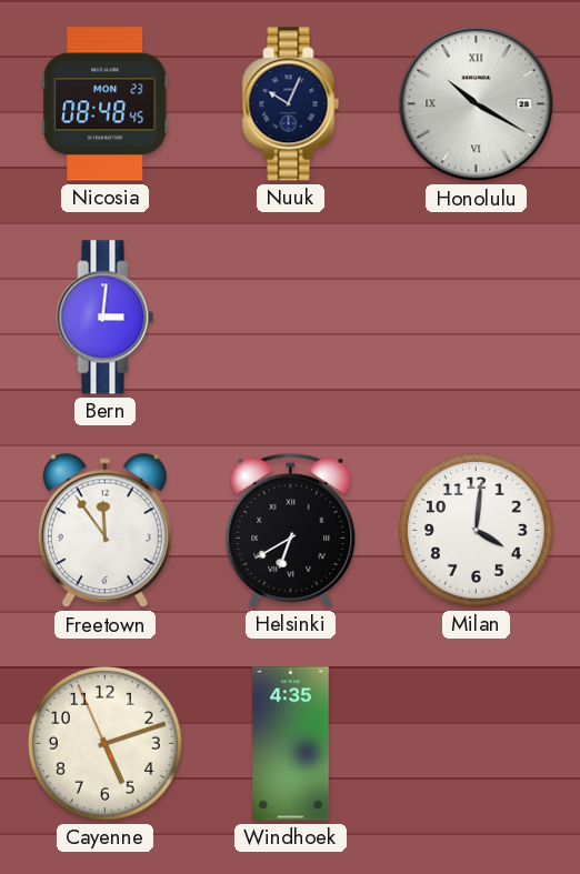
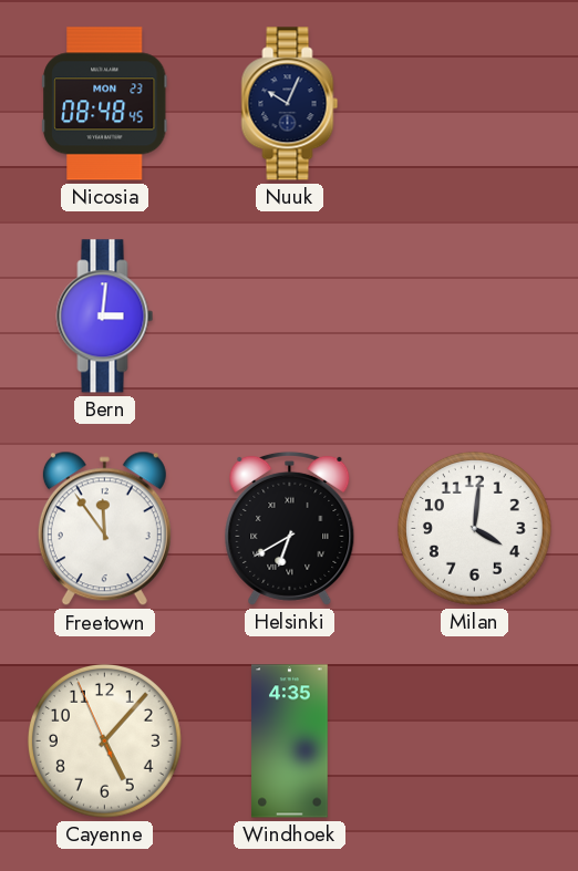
Honolulu: 10:20 -> none
Cayenne: 5:11 -> 5:06
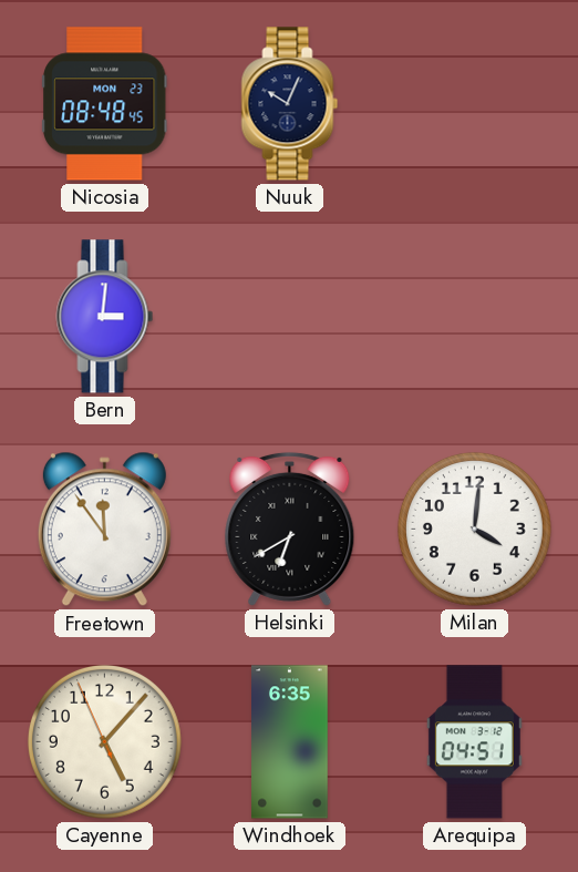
Windhoek: 4:35 -> 6:35
Arequipa: none -> 04:51
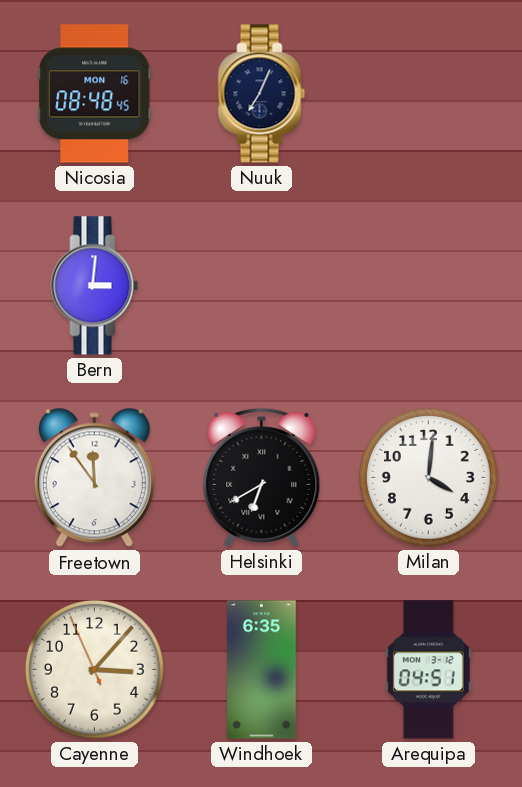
Nicosia date: MON 23 -> MON 16
Nuuk: 10:04 -> 7:04
Cayenne: 5:06 -> 3:06
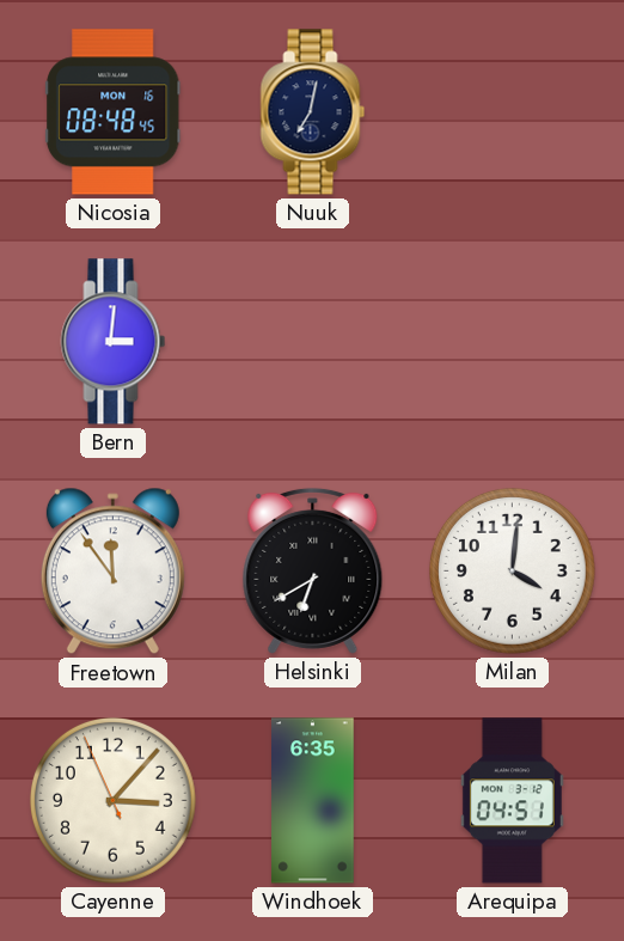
Nuuk: 7:04 -> 7:02
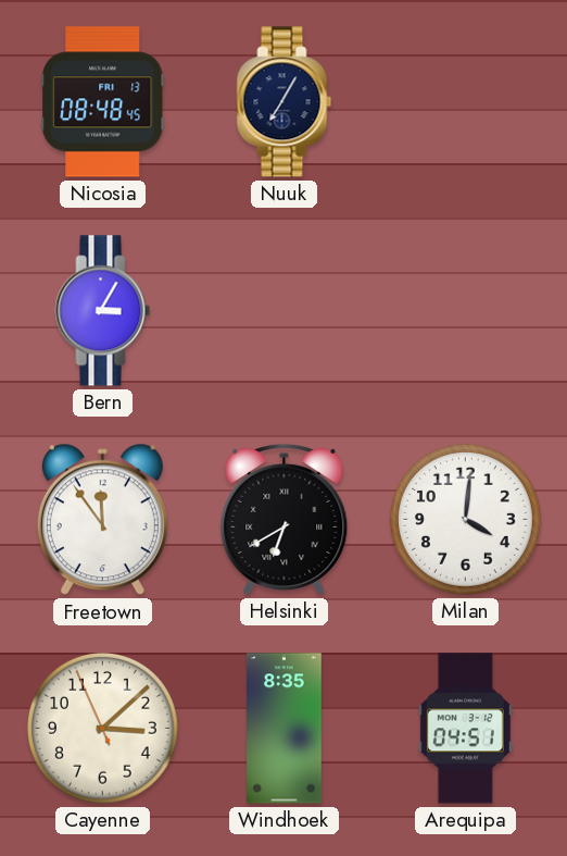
Nicosia date: MON 16 -> FRI 13
Nuuk: 7:02 -> 7:05
Bern: 3:01 -> 3:05
Cayenne: 3:06 -> 3:07
Windhoek: 6:35 -> 8:35
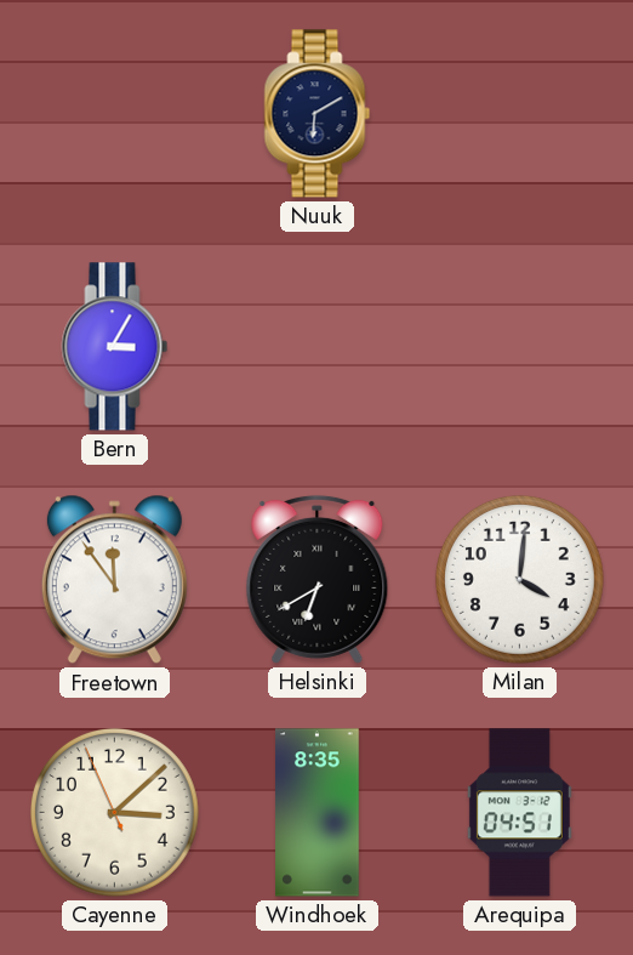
Nicosia: 08:48 -> none
Nuuk: 7:05 -> 6:10
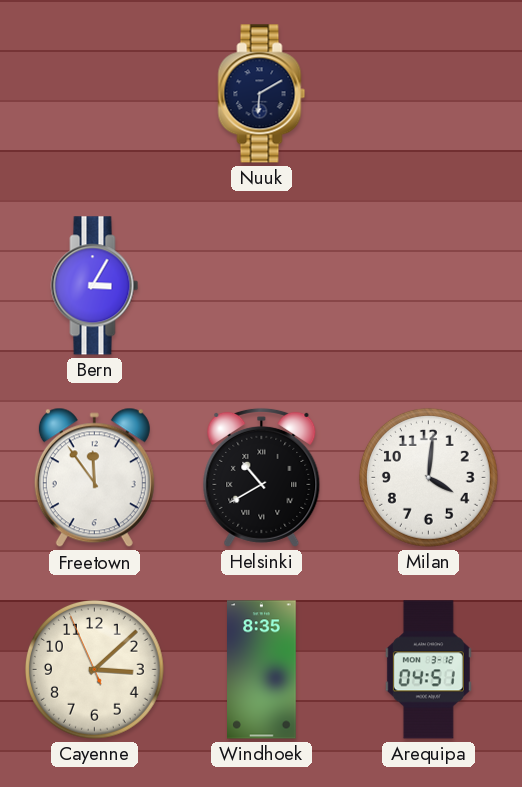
Helsinki: 6:40 -> 10:40
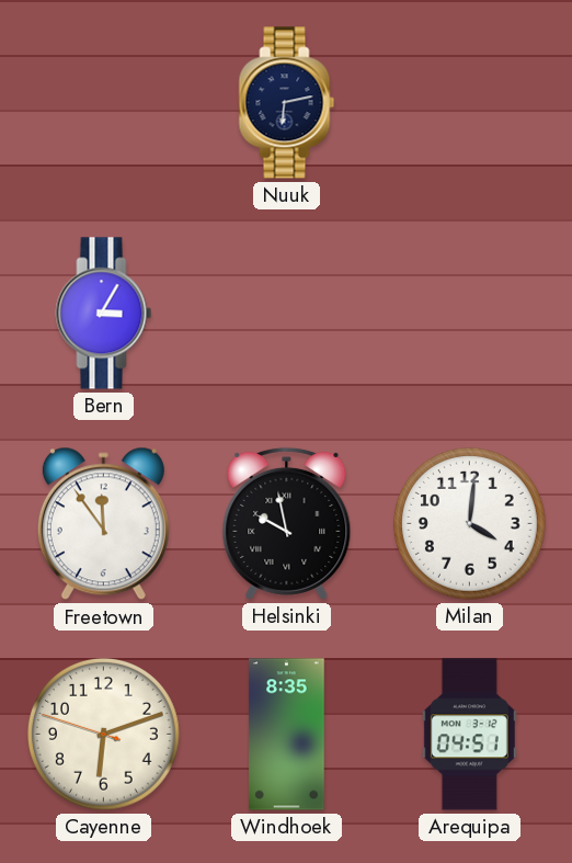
Nuuk: 6:10 -> 6:13
Helsinki: 10:40 -> 9:58
Cayenne: 3:07 -> 6:11
